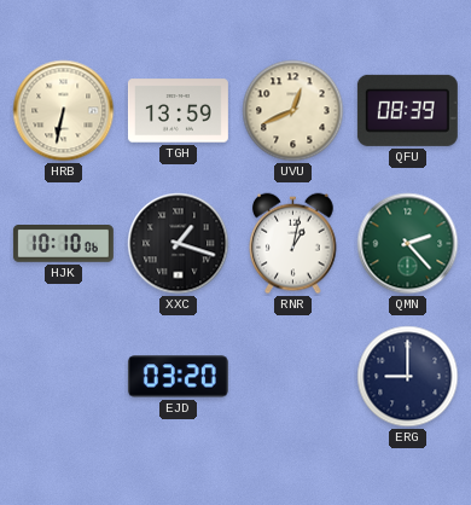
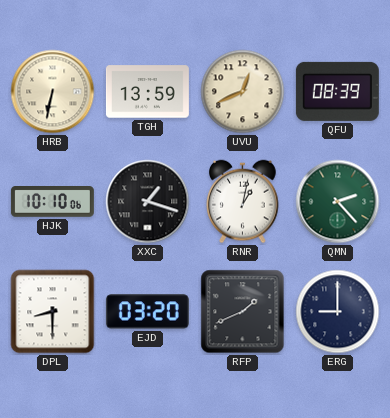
DPL: none -> 8:30
RFP: none -> 1:41
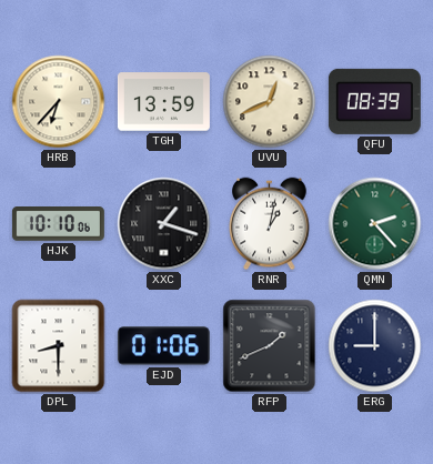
HRB: 6:32 -> 6:37
EJD: 03:20 -> 01:06
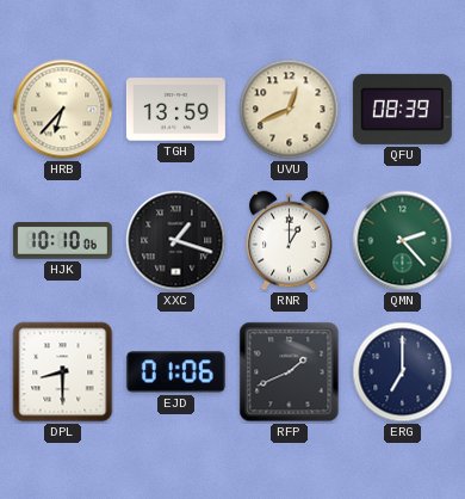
RNR: 1:02 -> 1:00
ERG: 9:00 -> 7:00
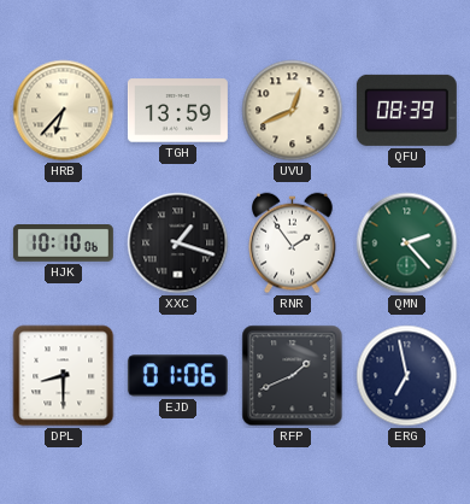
RNR: 1:00 -> 1:54
ERG: 7:00 -> 6:58
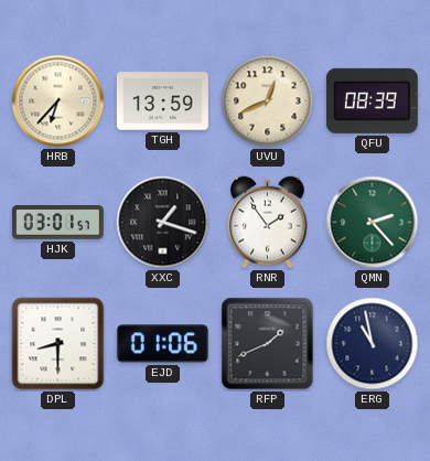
HJK: 10:10 -> 03:01
ERG: 6:58 -> 10:58
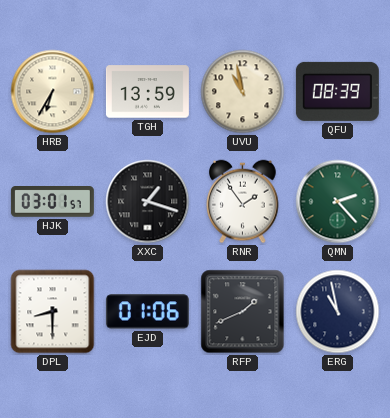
HRB: 6:37 -> 6:35
UVU: 12:41 -> 10:58
